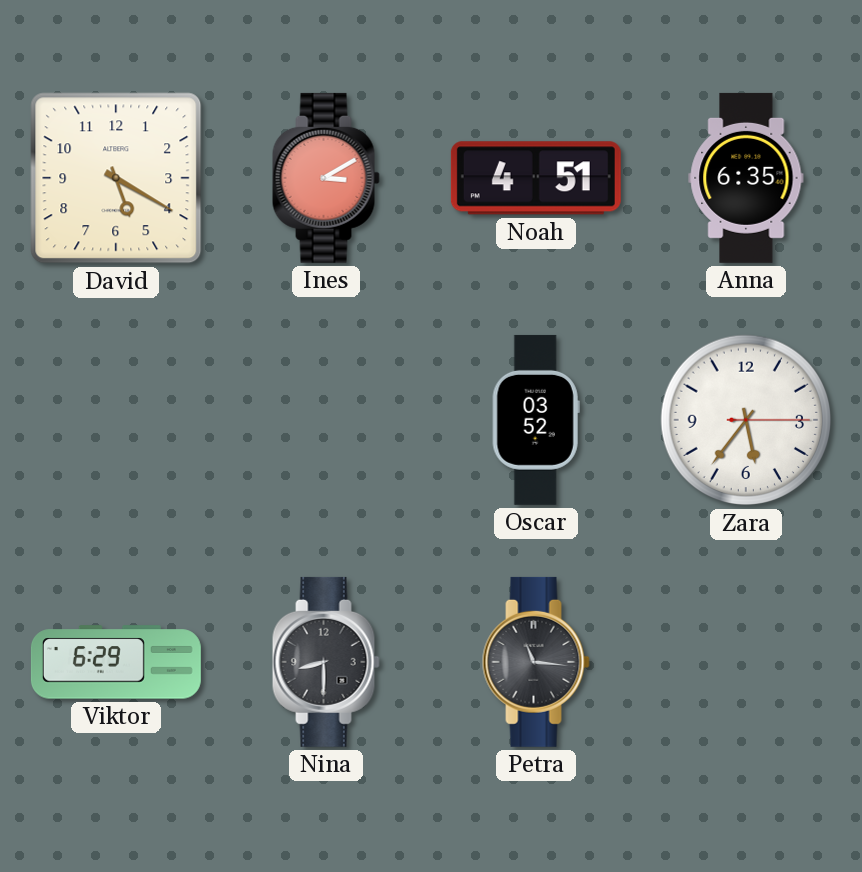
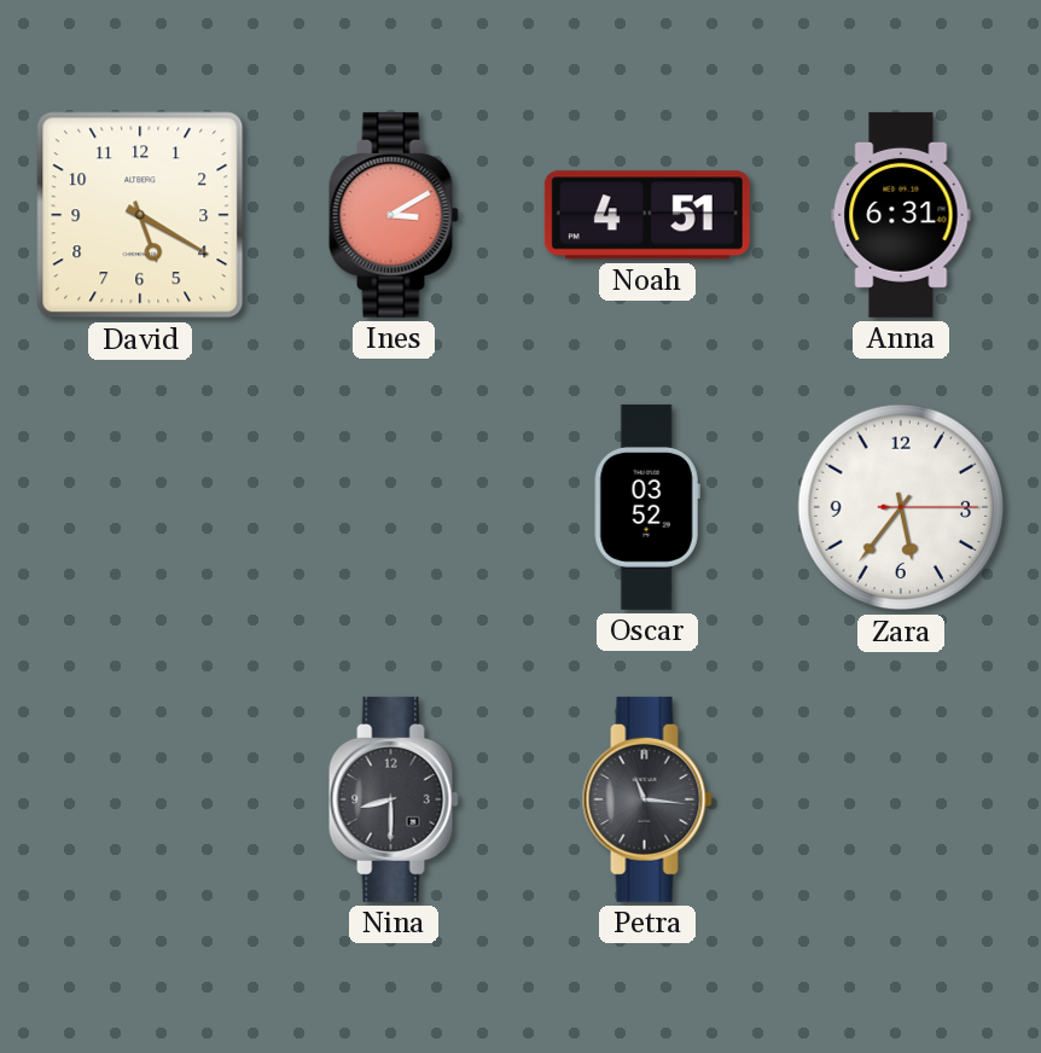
Anna: 6:35 -> 6:31
Viktor: 6:29 -> none
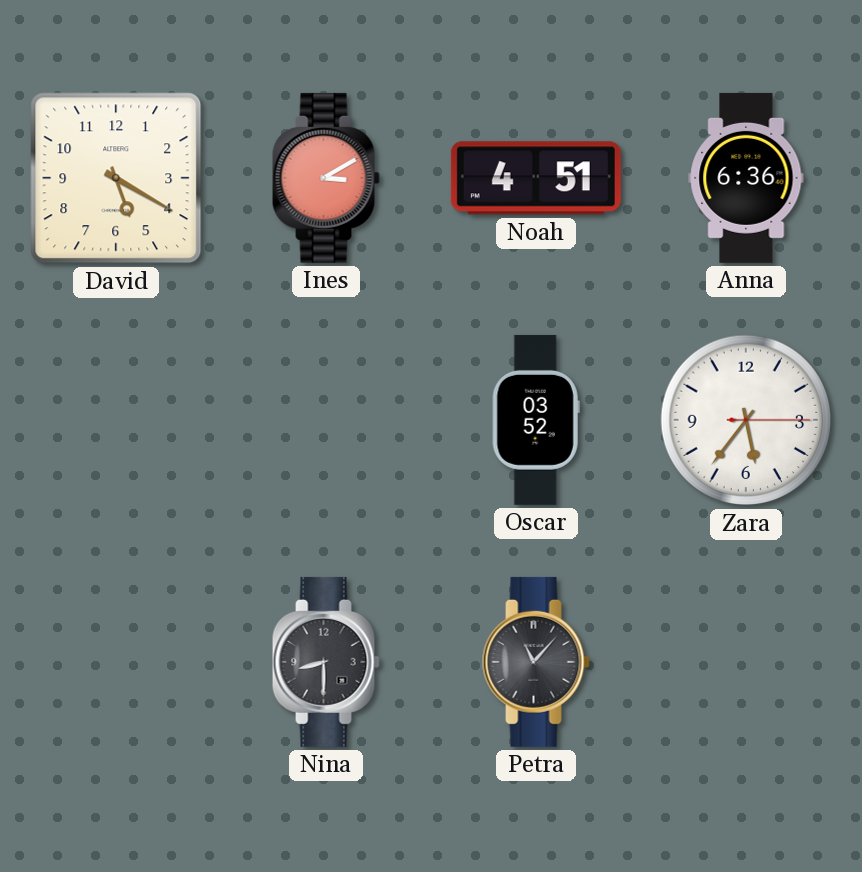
Anna: 6:31 -> 6:36
Petra: 11:16 -> 11:07
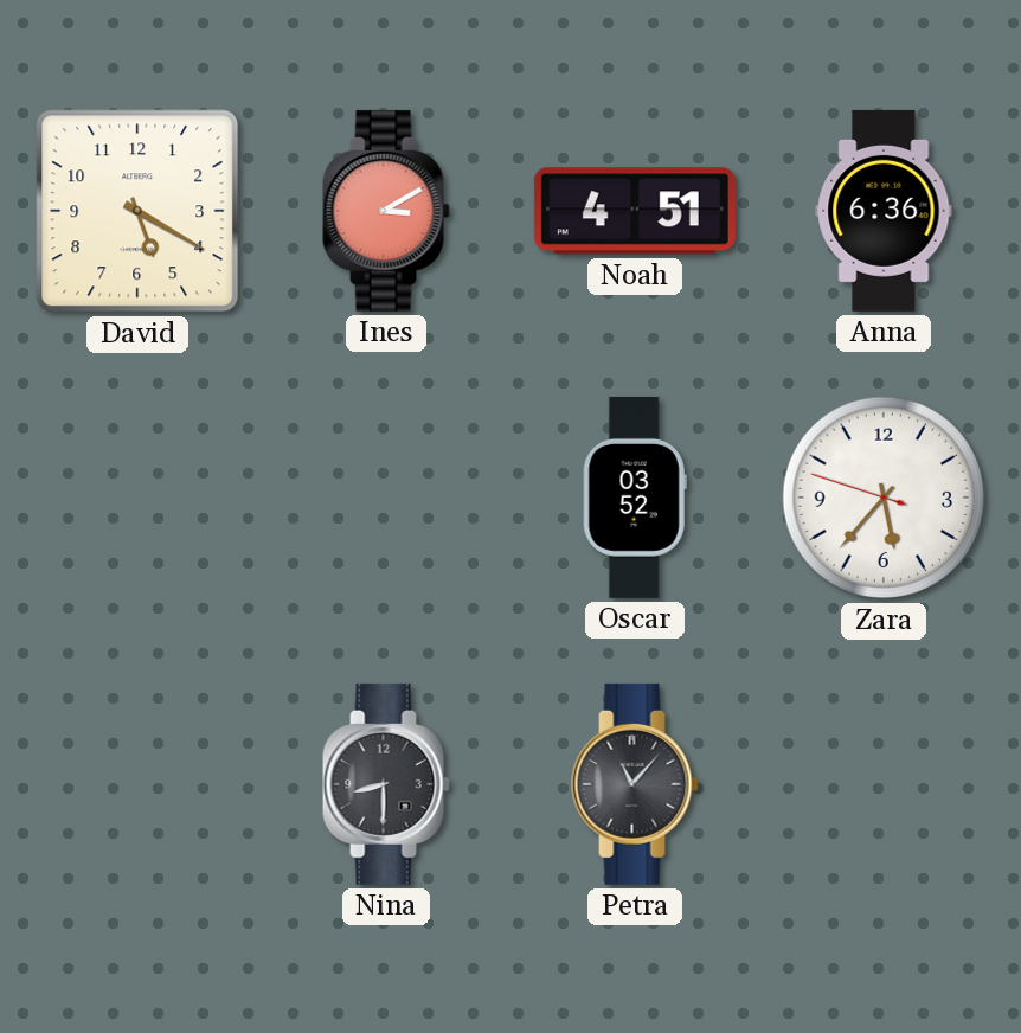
Zara: 5:36:15 -> 5:36:48
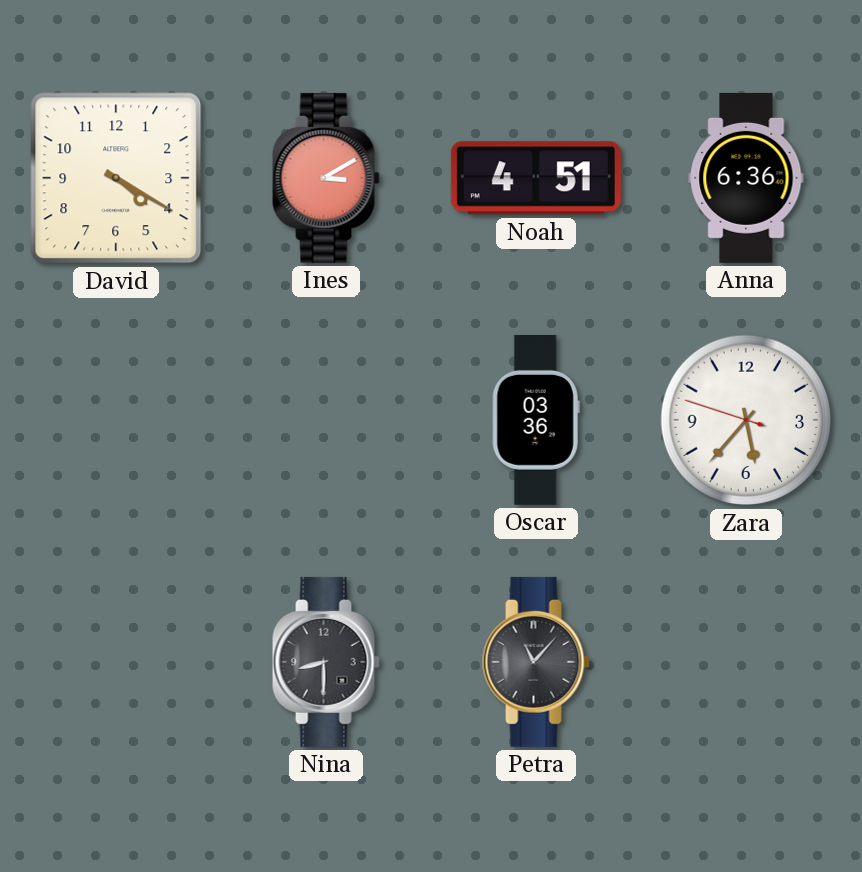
David: 5:20 -> 4:20
Oscar: 03:52 -> 03:36
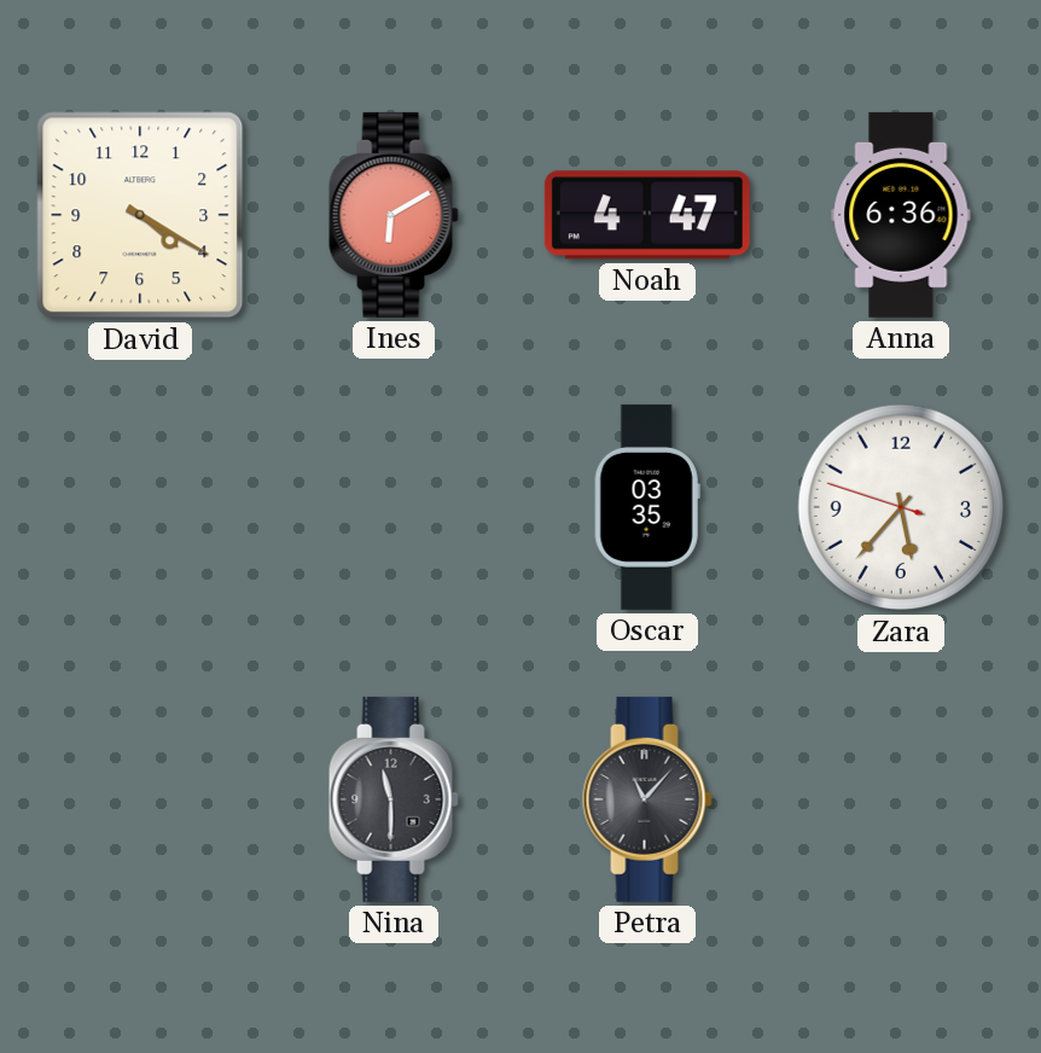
Ines: 3:10 -> 6:10
Noah: 4:51 -> 4:47
Oscar: 03:36 -> 03:35
Nina: 8:30 -> 11:30
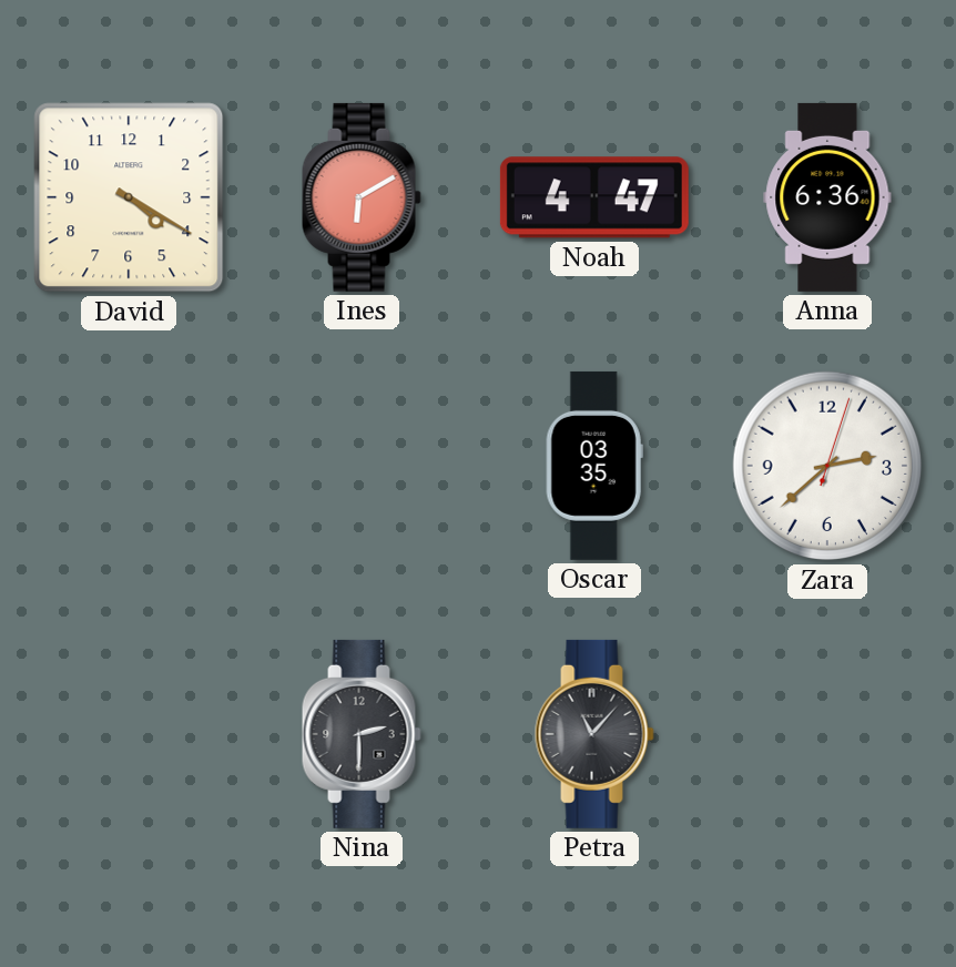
Zara: 5:36 -> 2:38
Nina: 11:30 -> 2:30
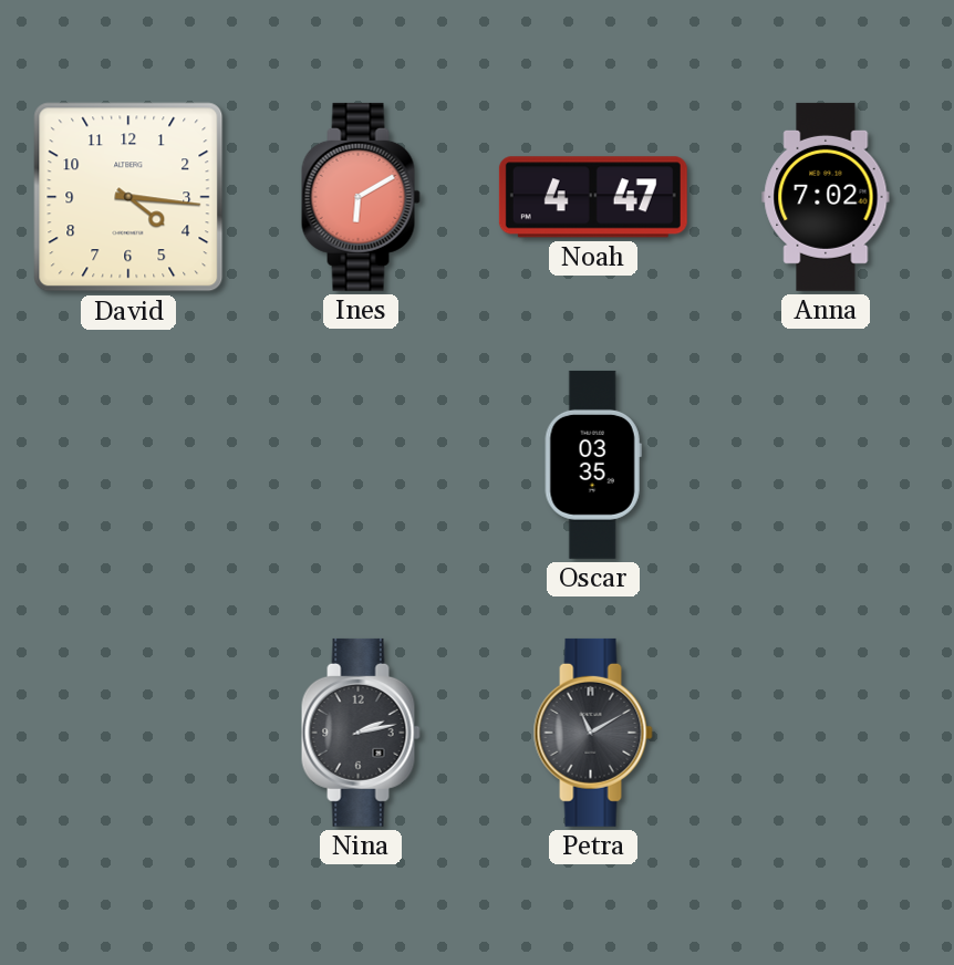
David: 4:20 -> 4:16
Anna: 6:36 -> 7:02
Zara: 2:38 -> none
Nina: 2:30 -> 2:13
Petra: 11:07 -> 11:10
